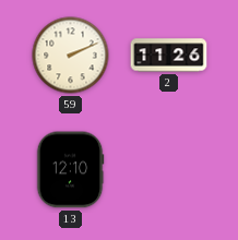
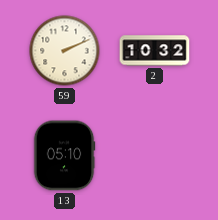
2: 11:26 -> 10:32
13: 12:10 -> 05:10
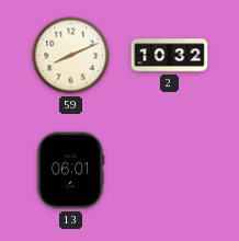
59: 2:11 -> 8:11
13: 05:10 -> 06:01
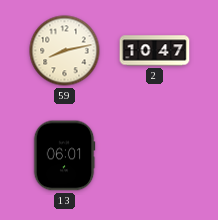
59: 8:11 -> 8:13
2: 10:32 -> 10:47
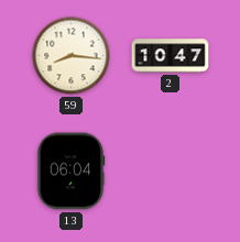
59: 8:13 -> 8:16
13: 06:01 -> 06:04
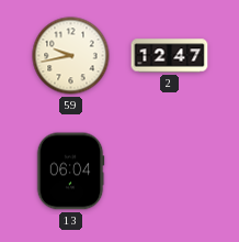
59: 8:16 -> 9:43
2: 10:47 -> 12:47
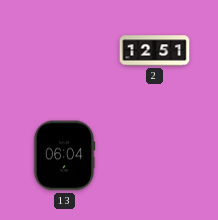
59: 9:43 -> none
2: 12:47 -> 12:51
